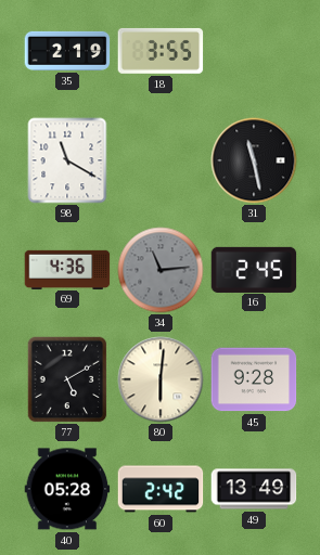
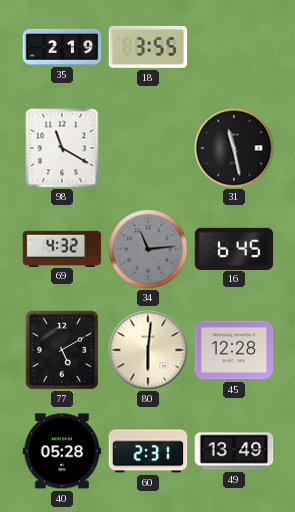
69: 4:36 -> 4:32
16: 2:45 -> 6:45
45: 9:28 -> 12:28
60: 2:42 -> 2:31
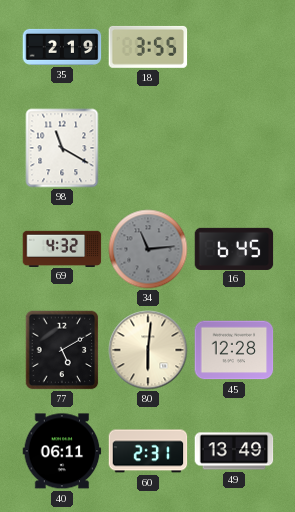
31: 11:28 -> none
40: 05:28 -> 06:11
